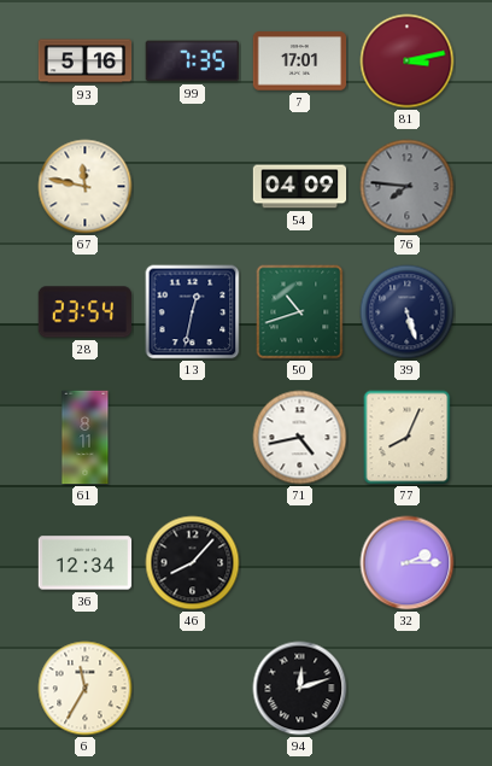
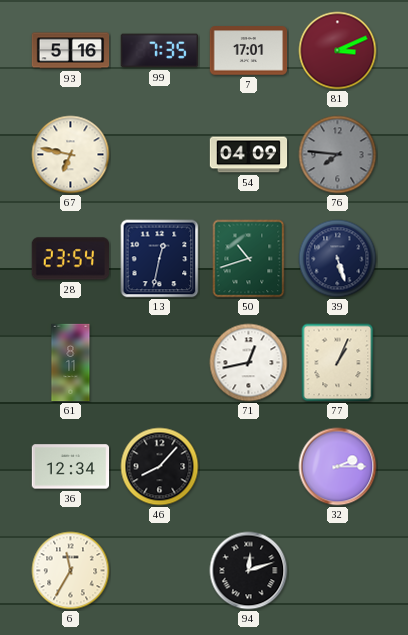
81: 3:13 -> 3:11
67: 11:47 -> 6:47
71: 4:43 -> 12:43
77: 8:04 -> 1:04
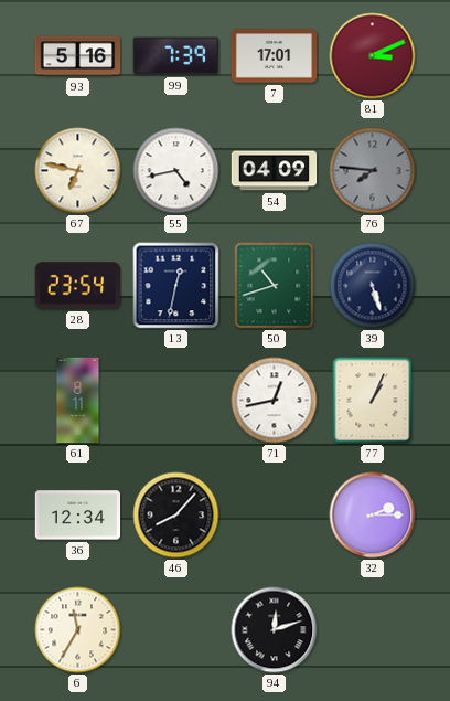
99: 7:35 -> 7:39
55: none -> 4:43
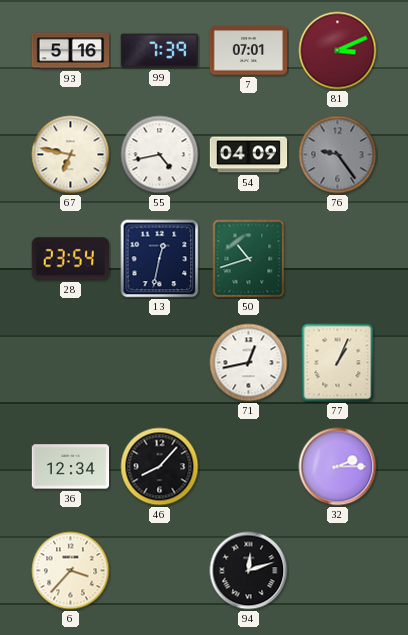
7: 17:01 -> 07:01
76: 7:46 -> 9:24
39: 5:27 -> none
61: 8:11 -> none
6: 11:35 -> 3:37
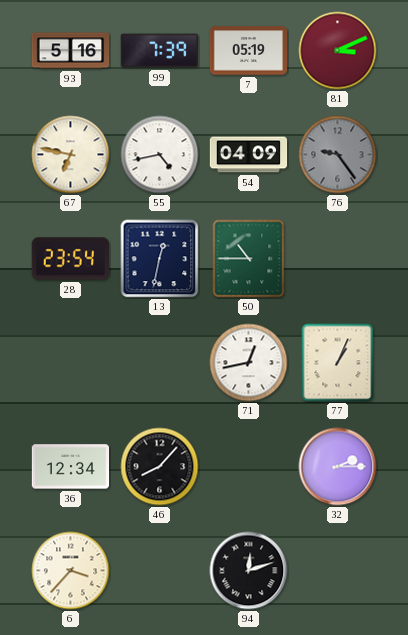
7: 07:01 -> 05:19
50: 10:42 -> 10:45
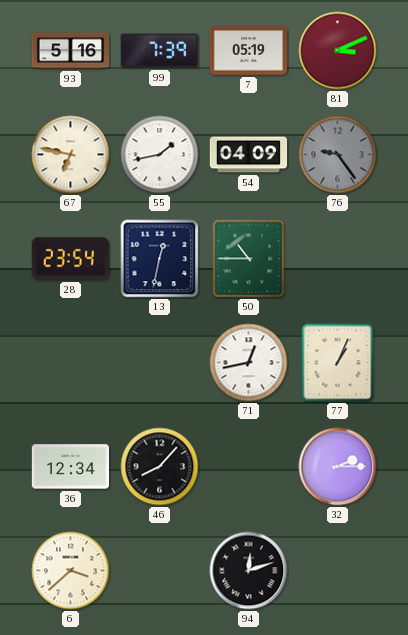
55: 4:43 -> 1:43
6: 3:37 -> 3:38
